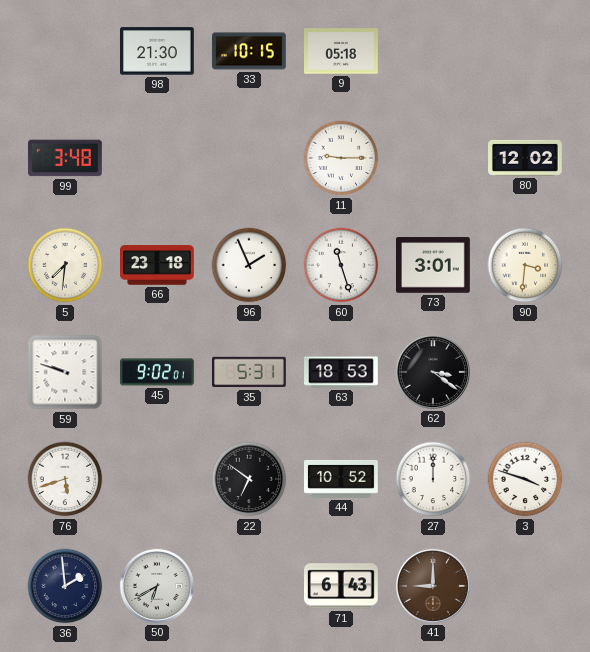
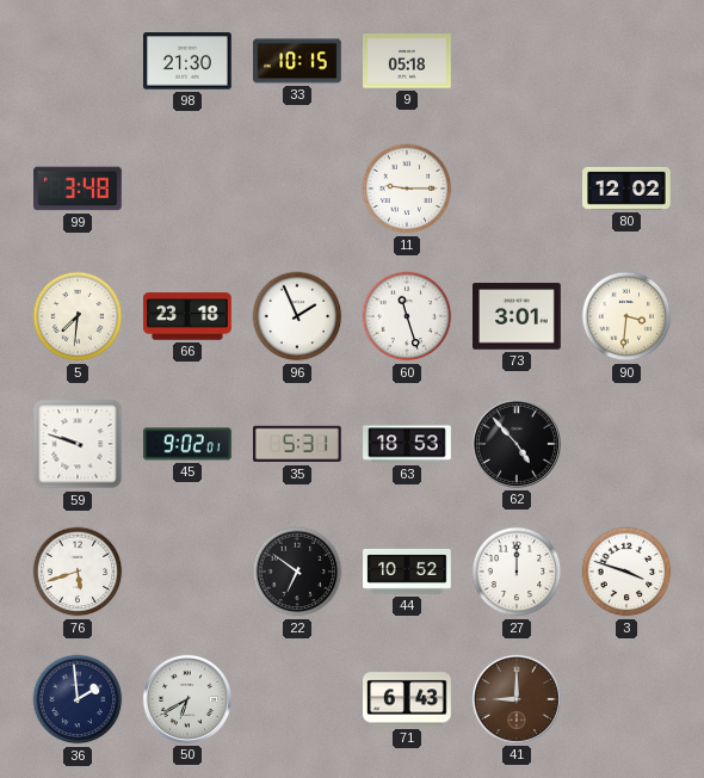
62: 3:21 -> 4:53
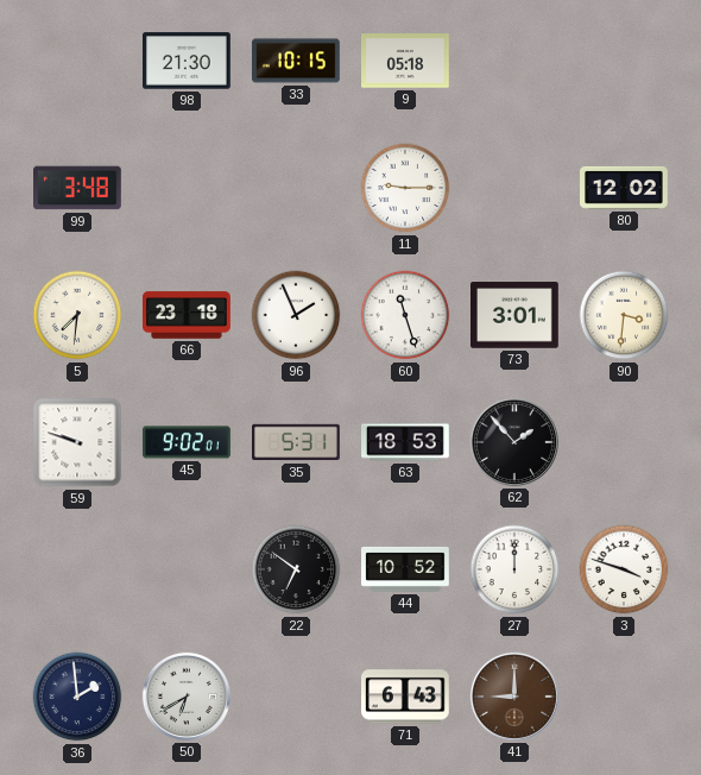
62: 4:53 -> 1:53
76: 5:42 -> none
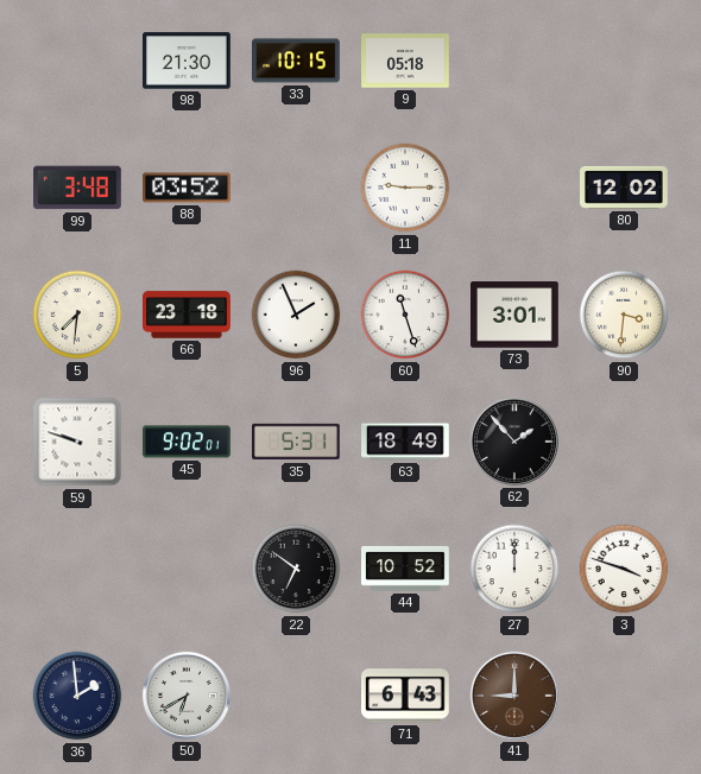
88: none -> 03:52
63: 18:53 -> 18:49
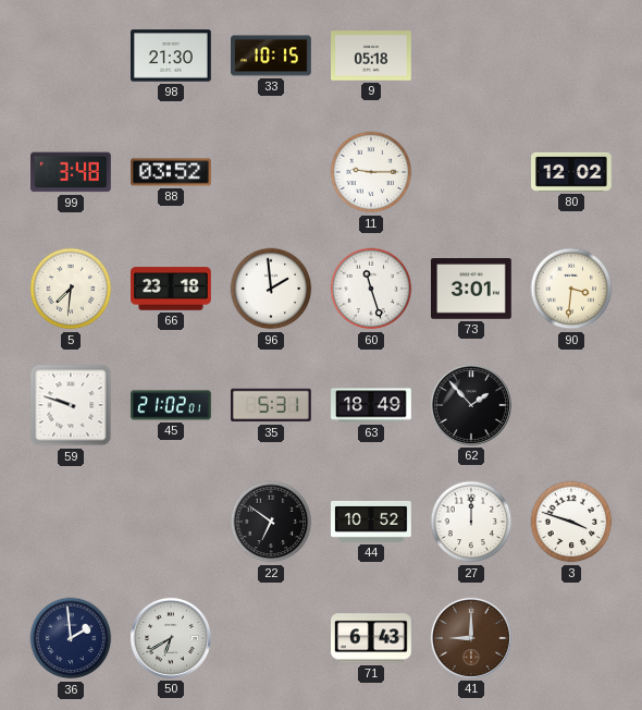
96: 1:56 -> 1:59
45: 9:02 -> 21:02
